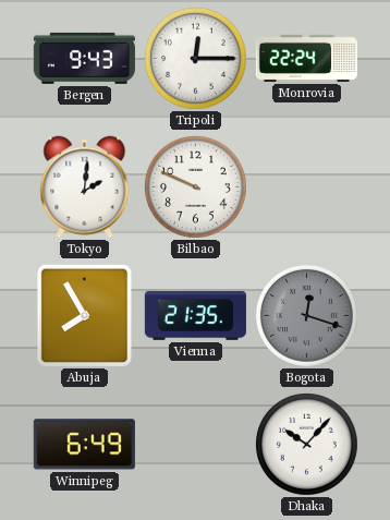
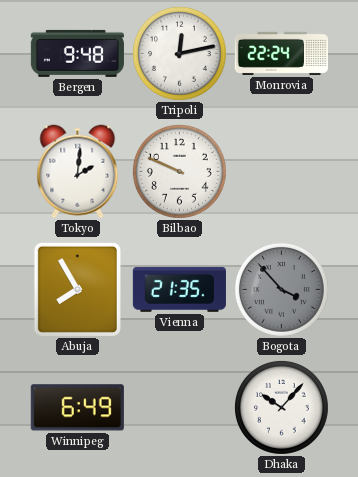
Bergen: 9:43 -> 9:48
Tripoli: 12:15 -> 12:13
Bogota: 12:18 -> 3:53
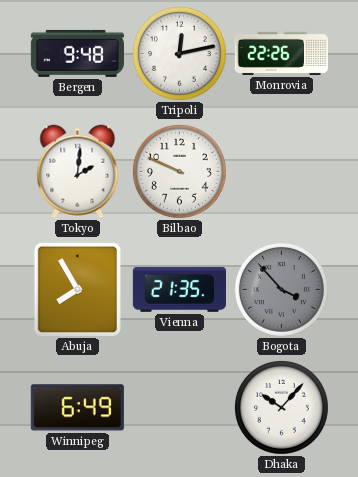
Monrovia: 22:24 -> 22:26
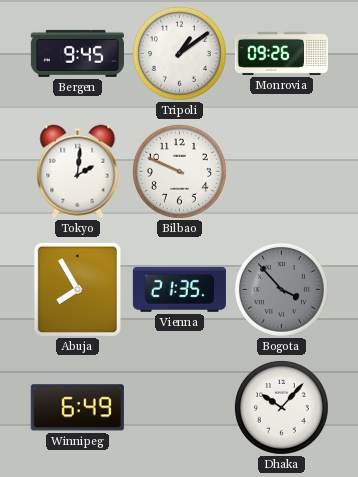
Bergen: 9:48 -> 9:45
Tripoli: 12:13 -> 1:09
Monrovia: 22:26 -> 09:26
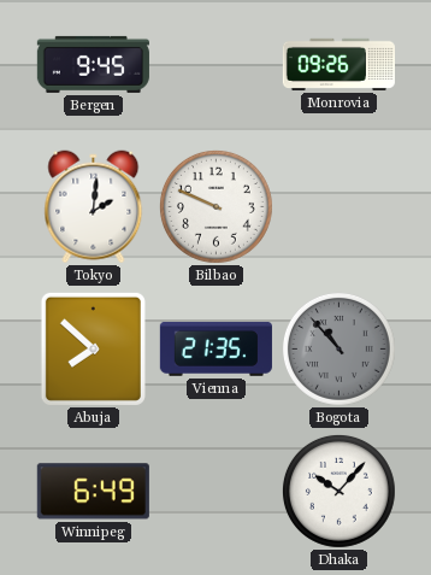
Tripoli: 1:09 -> none
Abuja: 7:55 -> 7:52
Bogota: 3:53 -> 10:53
